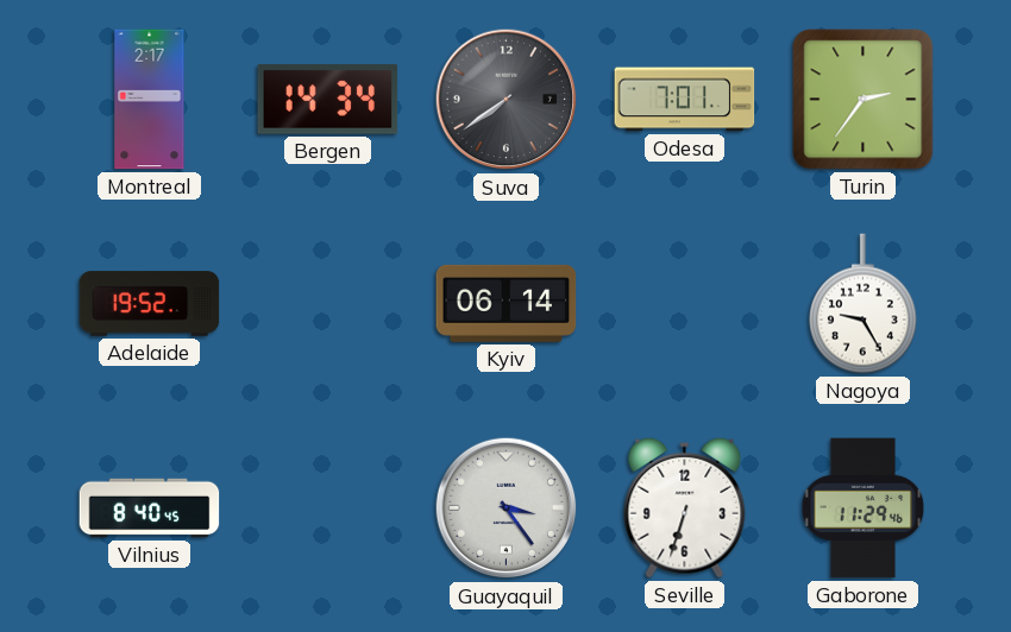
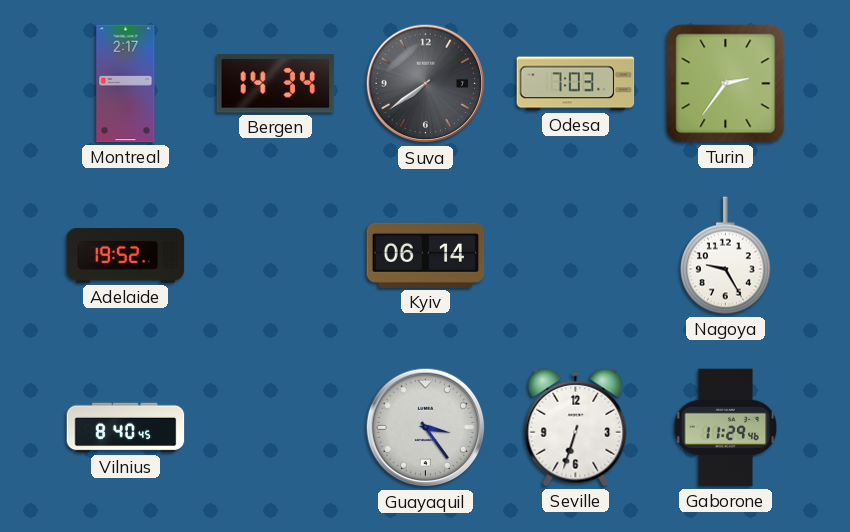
Odesa: 7:01 -> 7:03
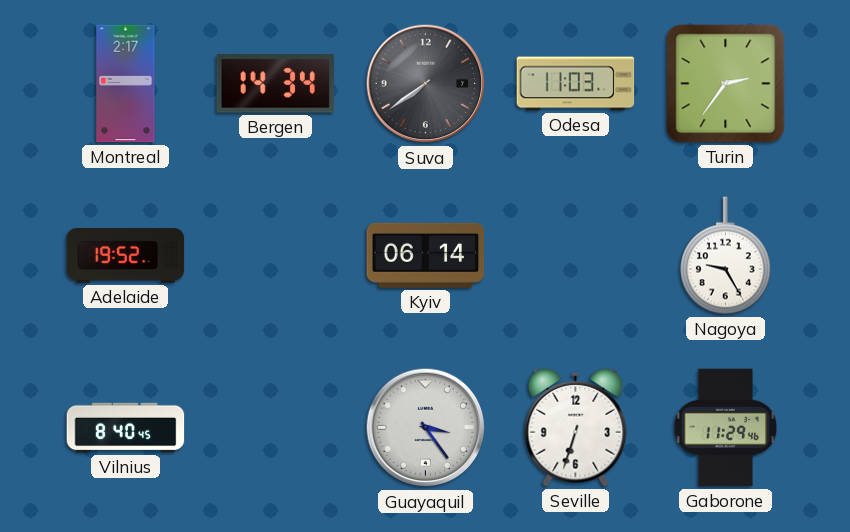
Odesa: 7:03 -> 11:03
